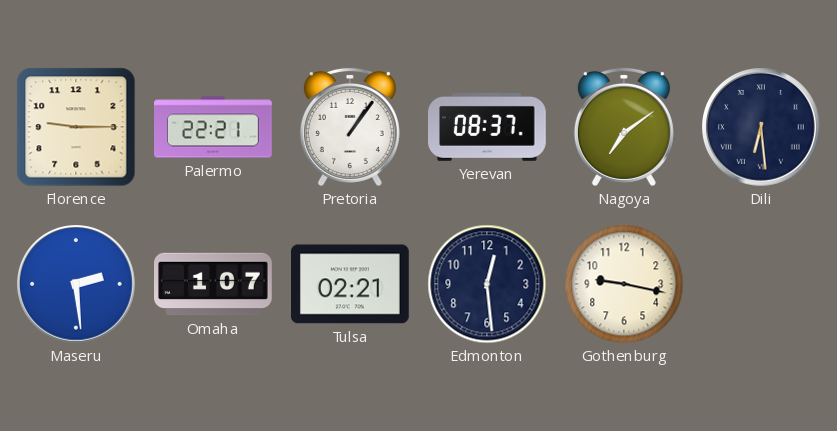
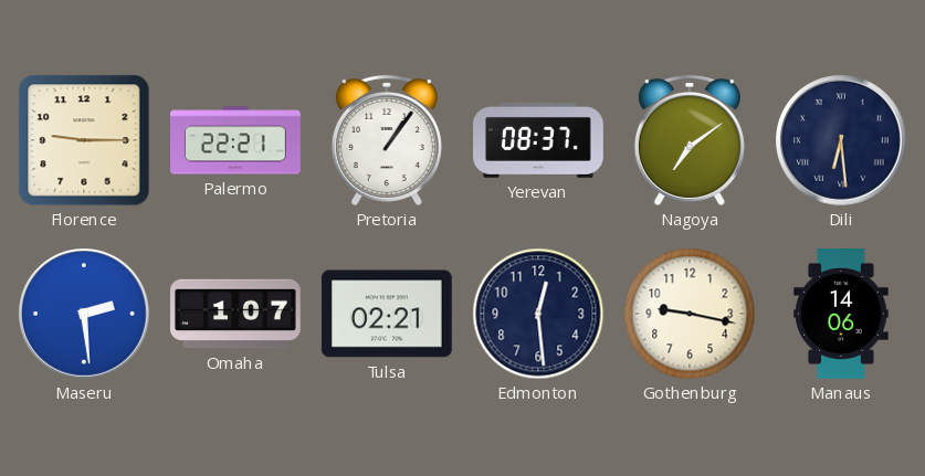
Manaus: none -> 14:06
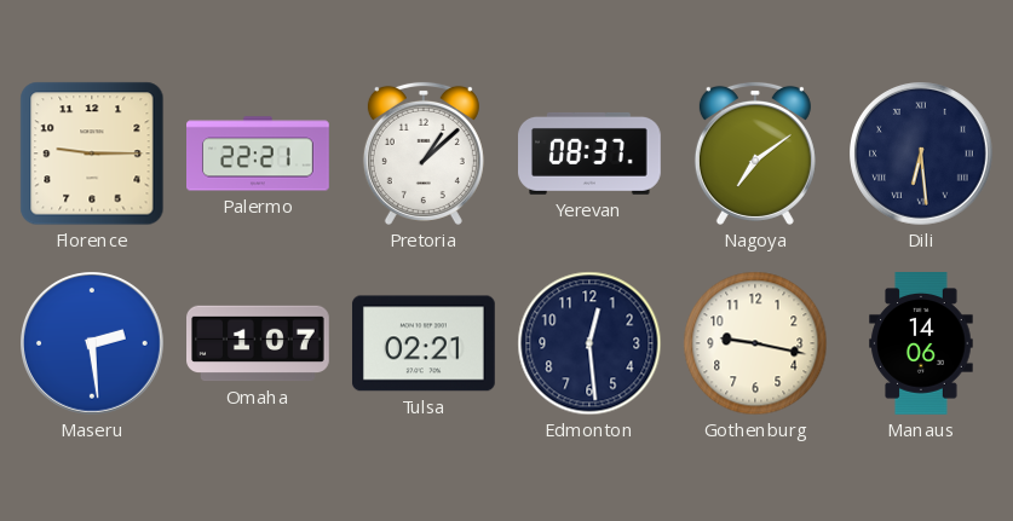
Pretoria: 1:06 -> 1:08
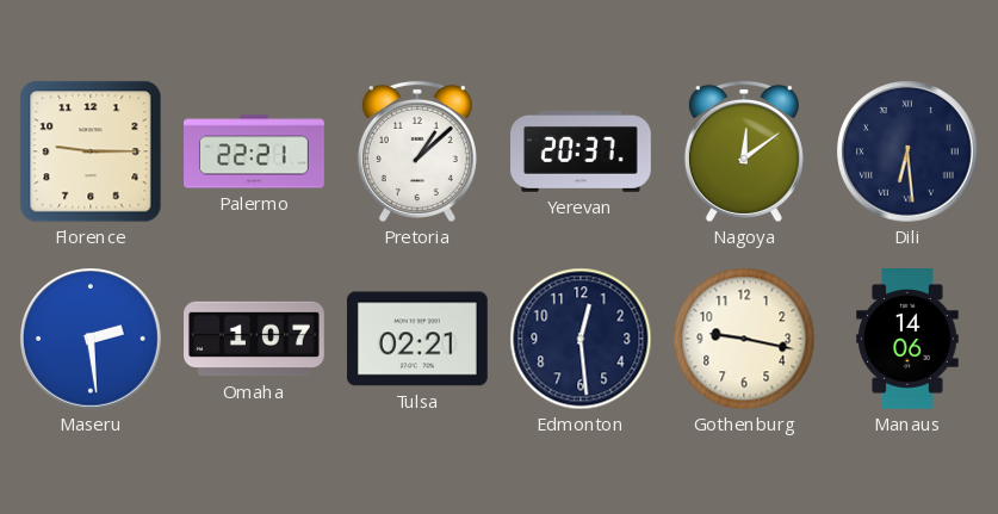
Yerevan: 08:37 -> 20:37
Nagoya: 7:09 -> 12:09
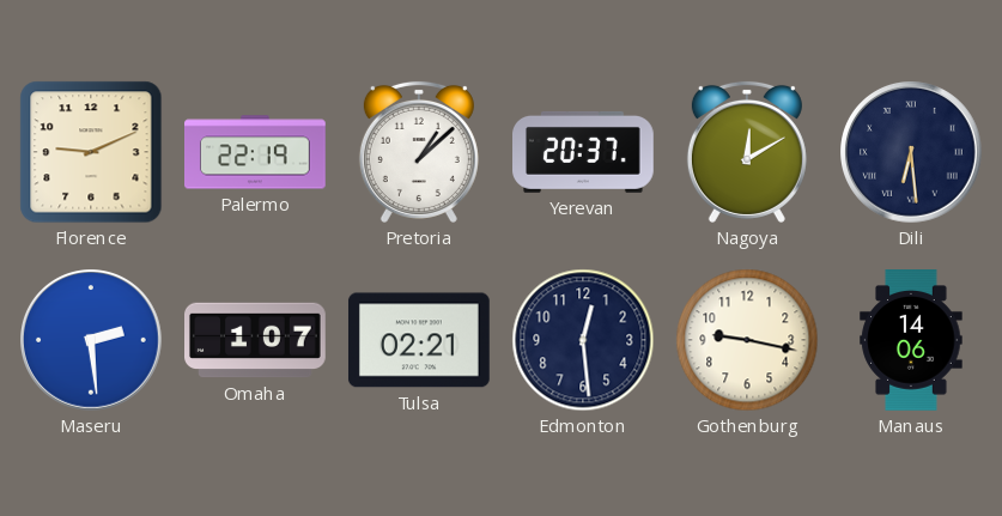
Florence: 9:15 -> 9:11
Palermo: 22:21 -> 22:19
Nagoya: 12:09 -> 12:10
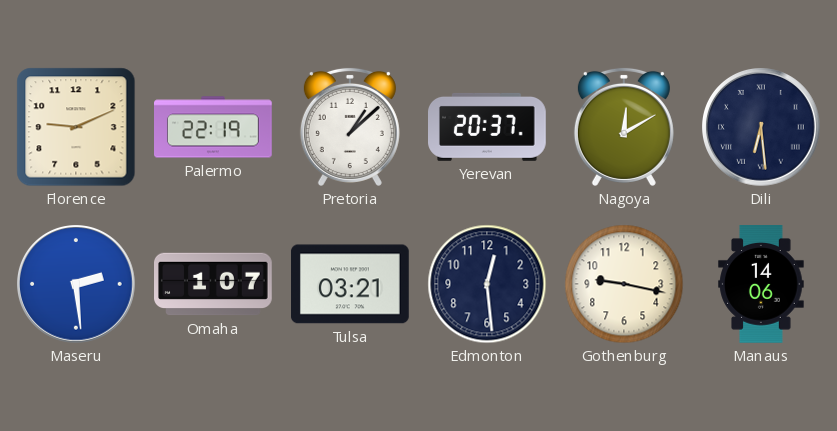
Tulsa: 02:21 -> 03:21
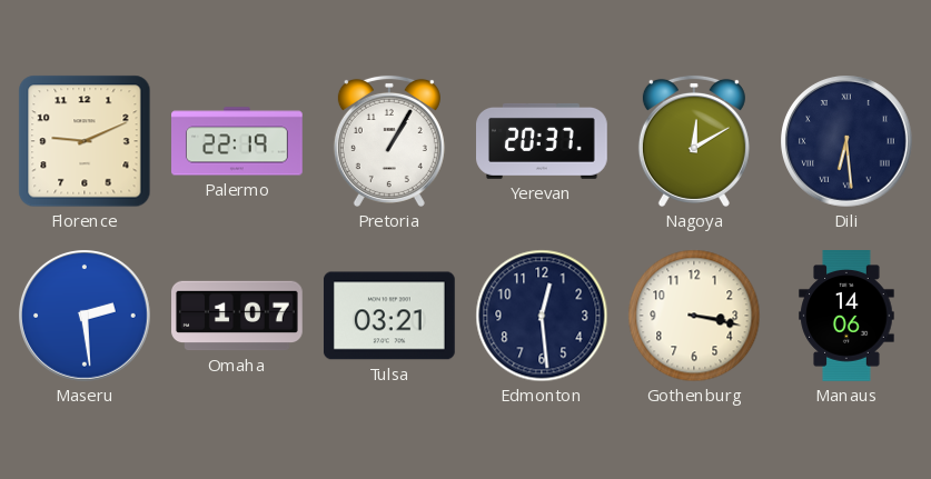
Pretoria: 1:08 -> 1:05
Gothenburg: 9:17 -> 3:17
